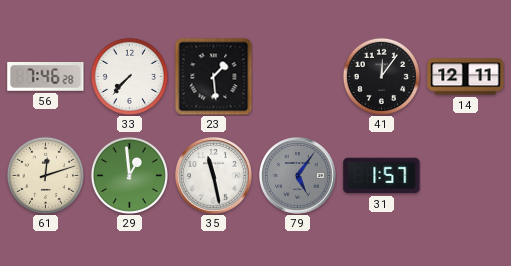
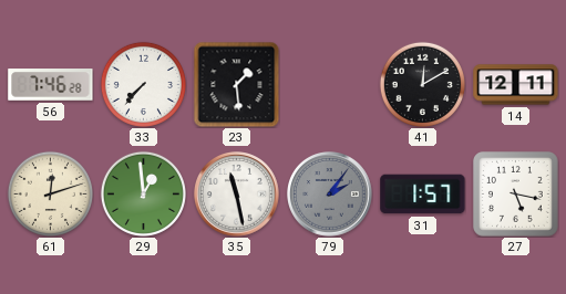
41: 12:06 -> 12:10
79: 5:06 -> 2:06
27: none -> 5:17
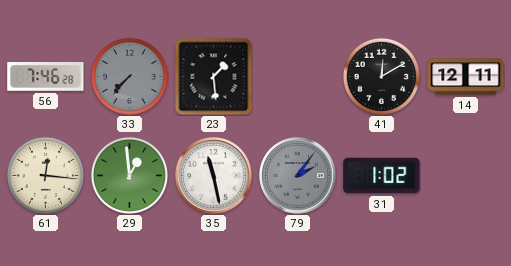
33 dial: white -> grey
61: 12:12 -> 12:16
31: 1:57 -> 1:02
27: 5:17 -> none
